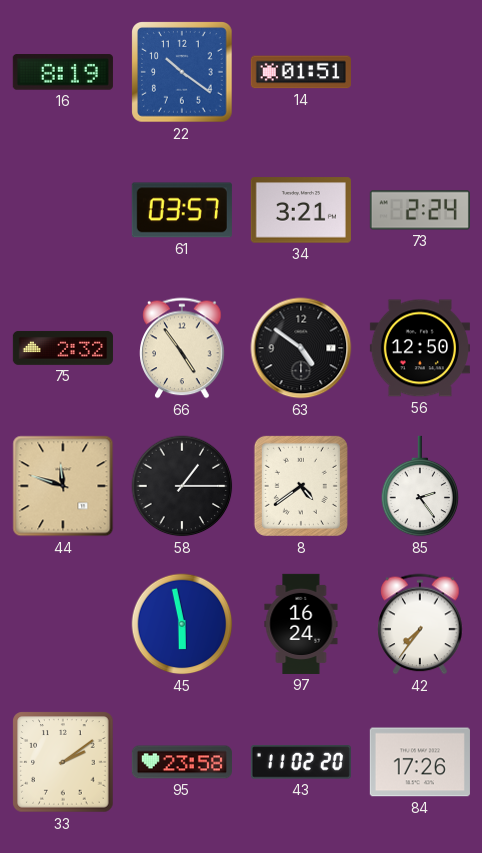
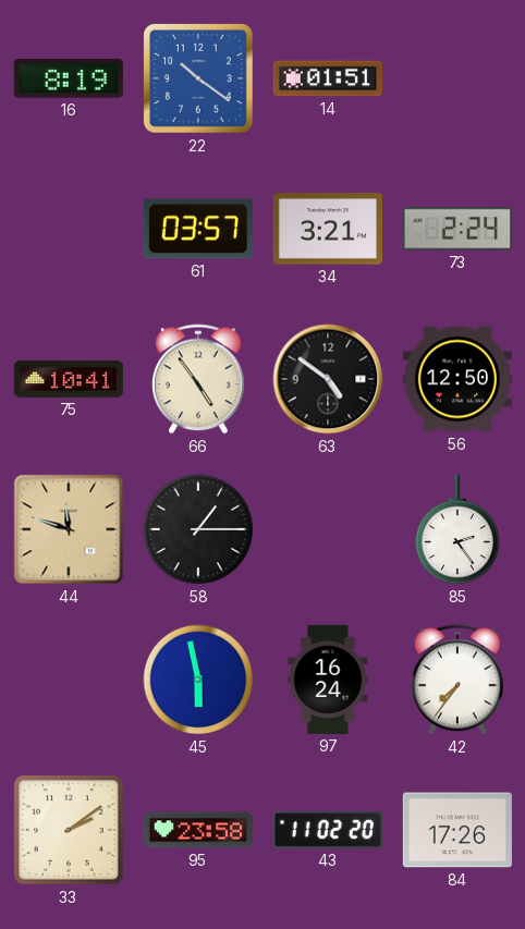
75: 2:32 -> 10:41
8: 4:39 -> none
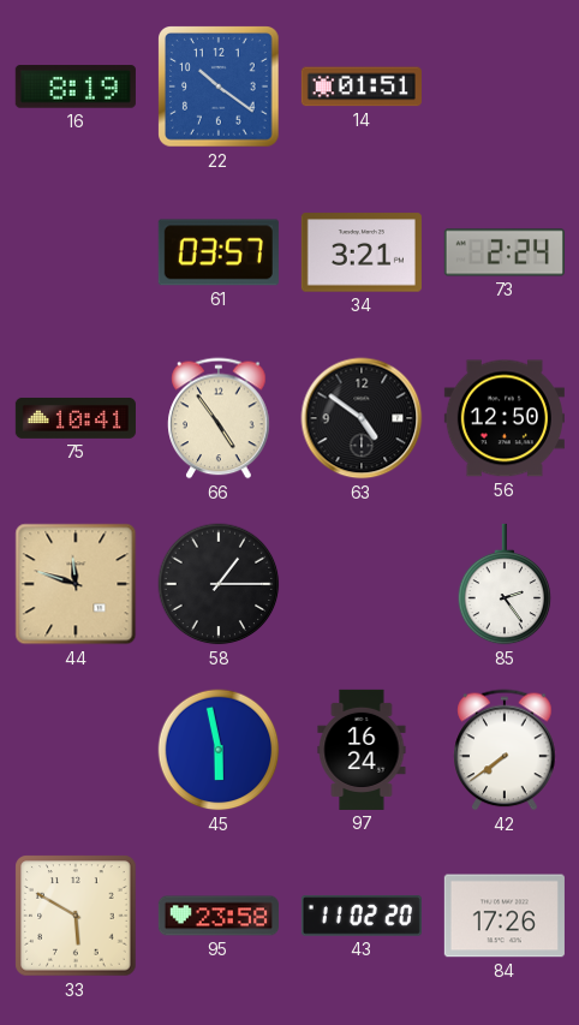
42: 7:36 -> 7:39
33: 2:09 -> 5:50
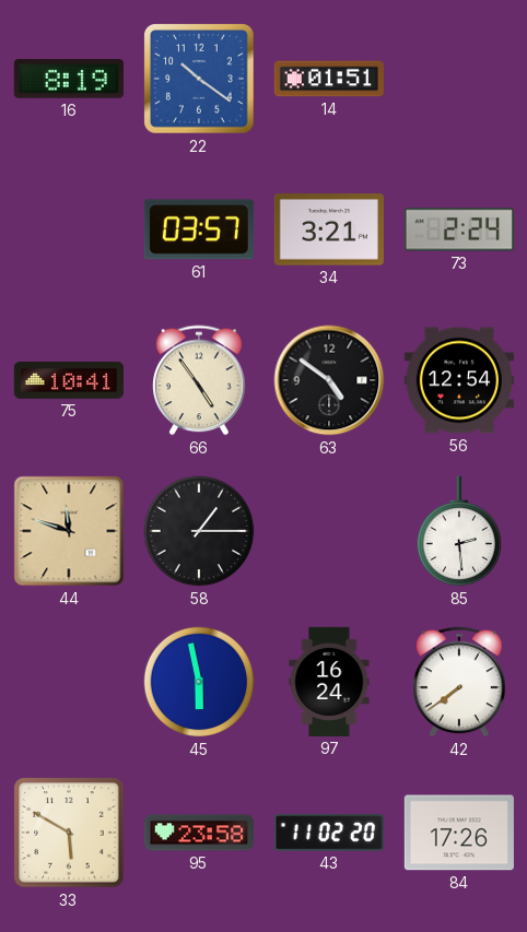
56: 12:50 -> 12:54
85: 2:24 -> 2:29
